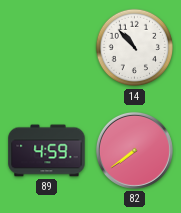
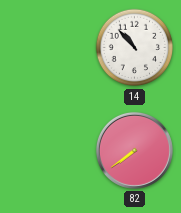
89: 4:59 -> none
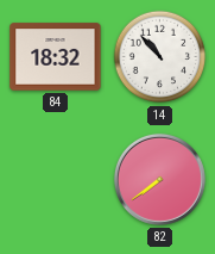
84: none -> 18:32
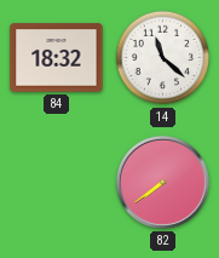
14: 10:53 -> 11:22
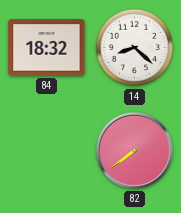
14: 11:22 -> 8:22
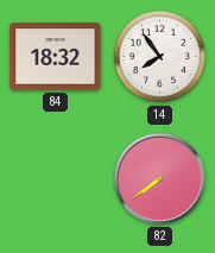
14: 8:22 -> 7:54
